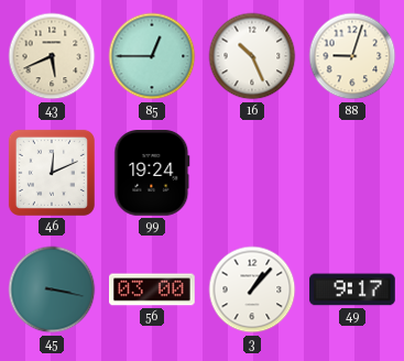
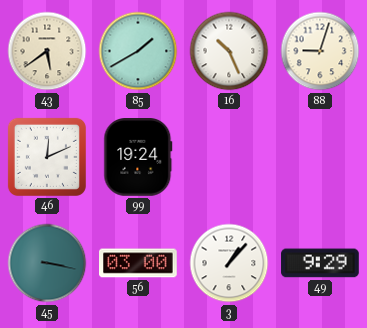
43: 5:41 -> 5:39
85: 12:45 -> 1:40
49: 9:17 -> 9:29
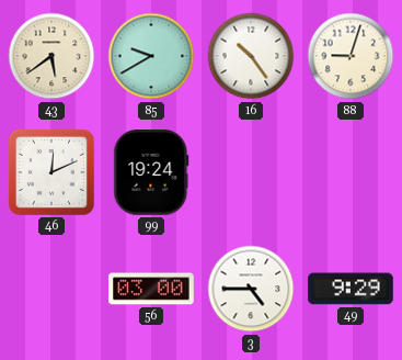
85: 1:40 -> 9:40
16: 10:26 -> 10:24
45: 3:17 -> none
3: 1:07 -> 4:45
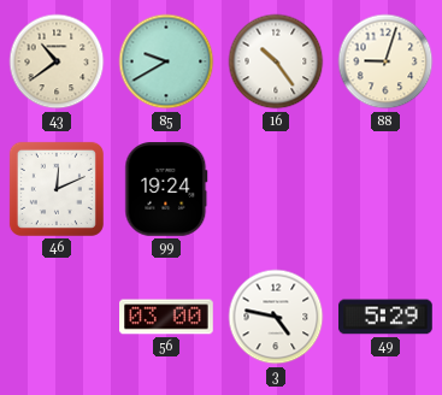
43: 5:39 -> 10:39
3: 4:45 -> 4:47
49: 9:29 -> 5:29
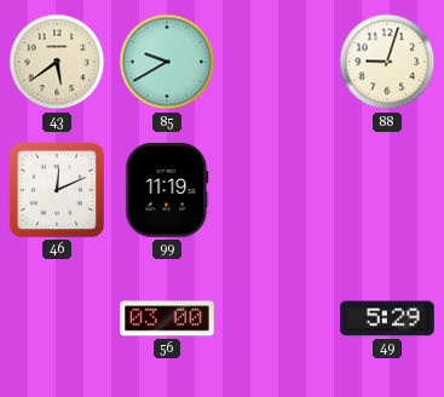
43: 10:39 -> 5:39
16: 10:24 -> none
99: 19:24 -> 11:19
3: 4:47 -> none
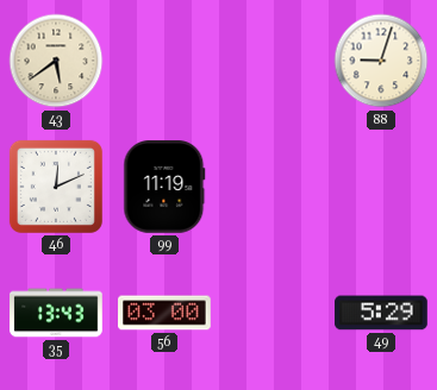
85: 9:40 -> none
35: none -> 13:43
